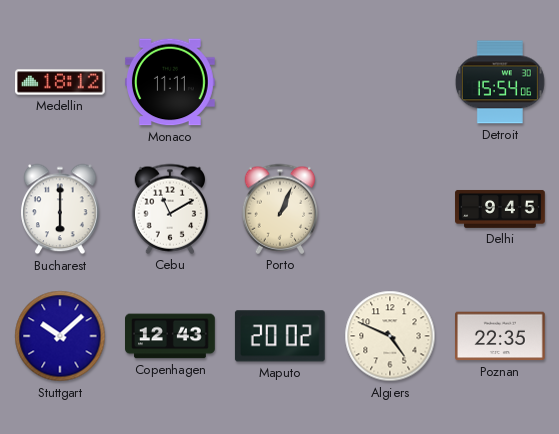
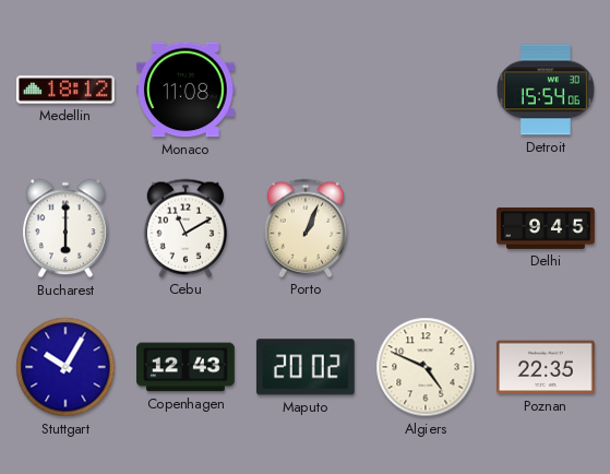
Monaco: 11:11 -> 11:08
Stuttgart: 10:08 -> 10:05
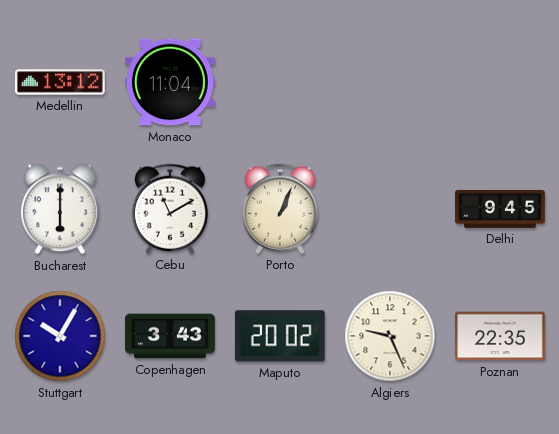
Medellin: 18:12 -> 13:12
Monaco: 11:08 -> 11:04
Detroit: 15:54 -> none
Copenhagen: 12:43 -> 3:43
Algiers: 4:49 -> 9:26
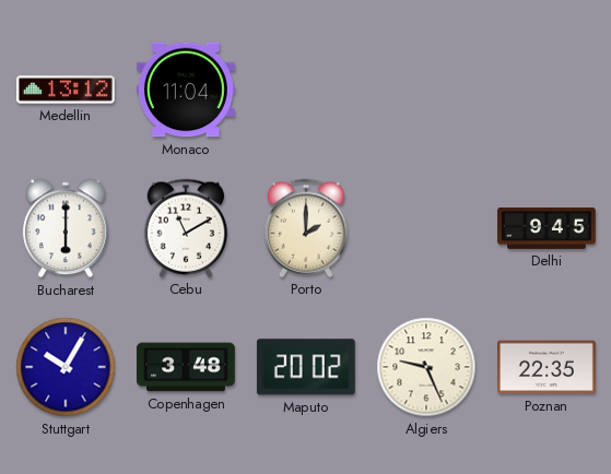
Porto: 1:04 -> 2:00
Copenhagen: 3:43 -> 3:48
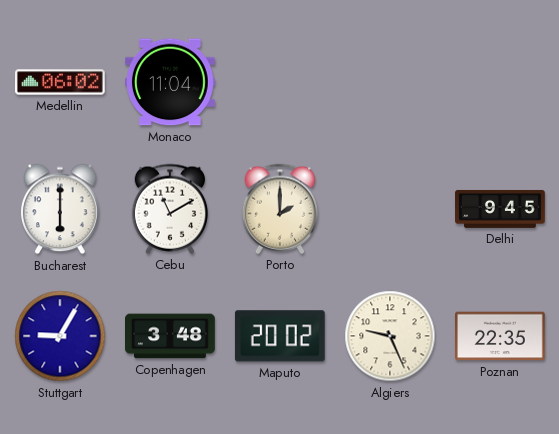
Medellin: 13:12 -> 06:02
Stuttgart: 10:05 -> 9:05
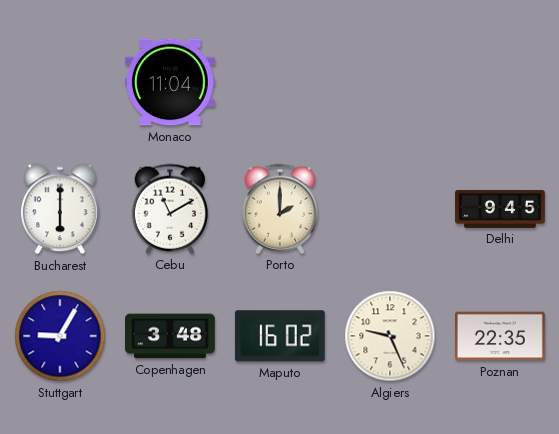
Medellin: 06:02 -> none
Maputo: 20:02 -> 16:02
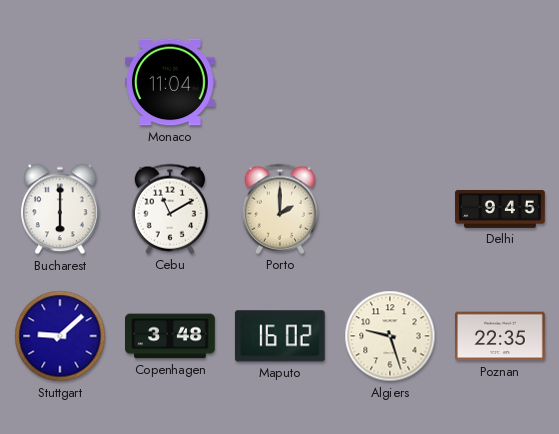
Stuttgart: 9:05 -> 9:08
Algiers: 9:26 -> 9:27
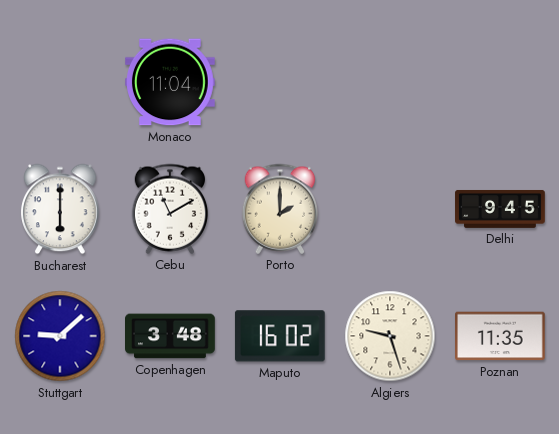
Poznan: 22:35 -> 11:35
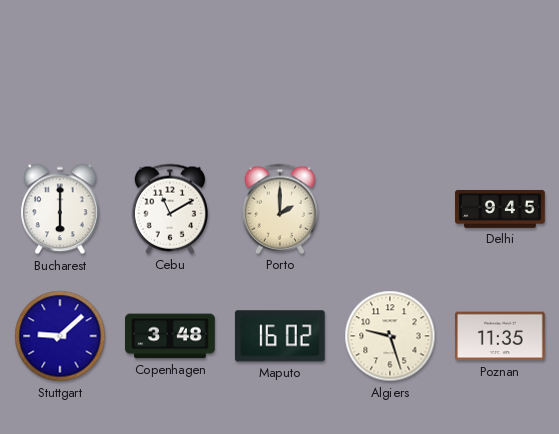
Monaco: 11:04 -> none
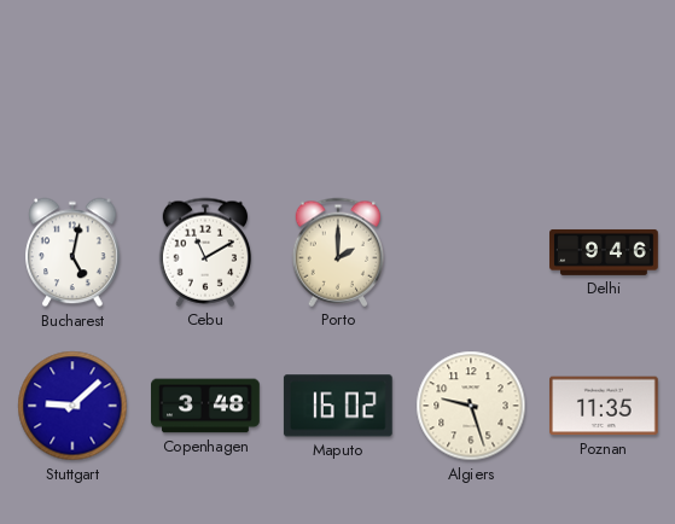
Bucharest: 6:00 -> 5:02
Delhi: 9:45 -> 9:46
